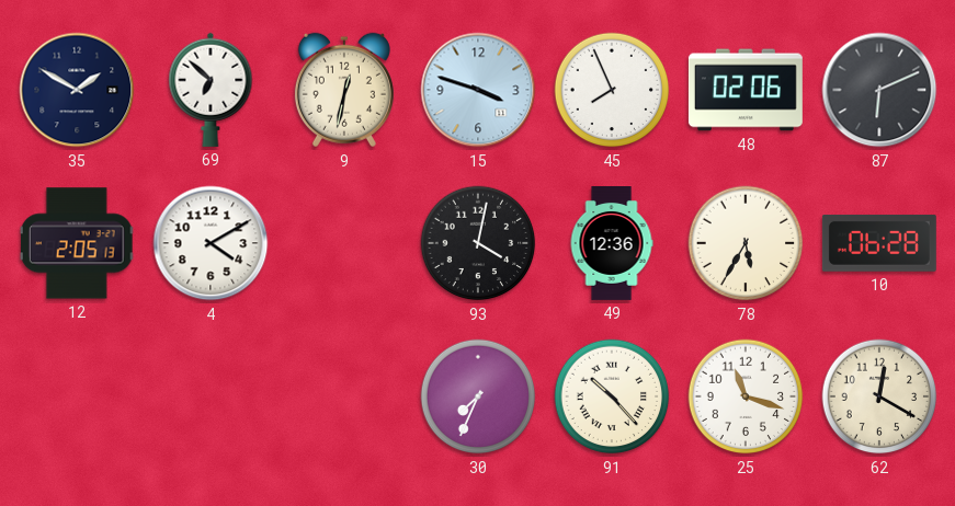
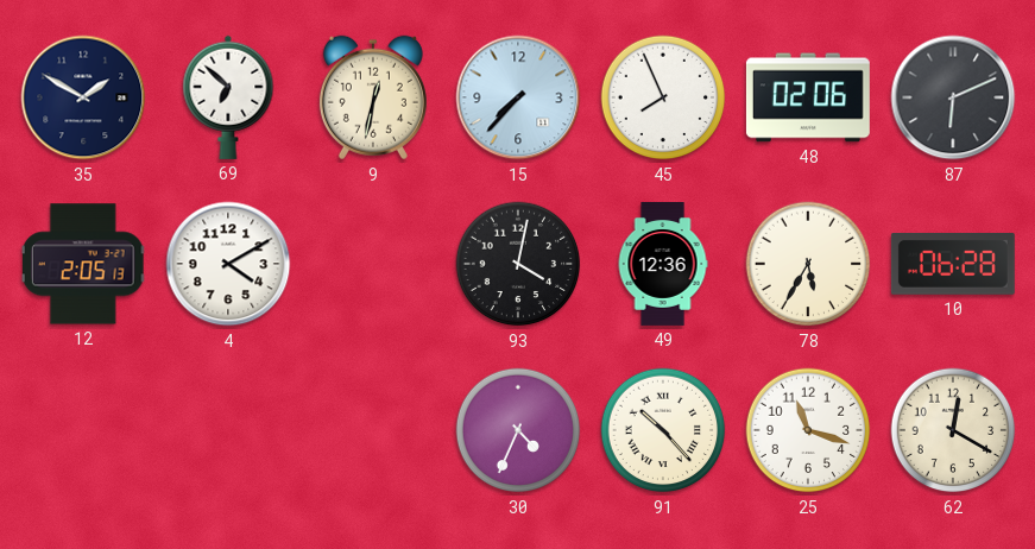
15: 3:48 -> 7:37
30: 7:34 -> 4:34
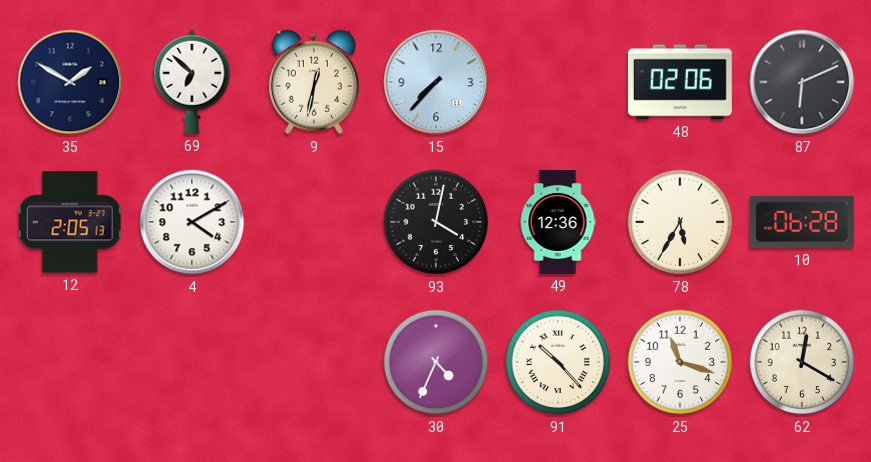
45: 7:56 -> none
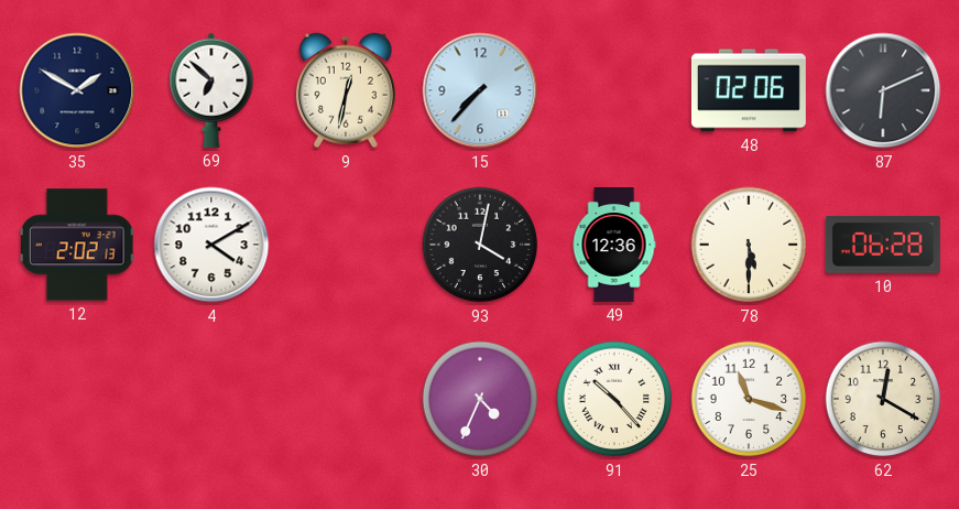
12: 2:05 -> 2:02
78: 5:35 -> 5:30
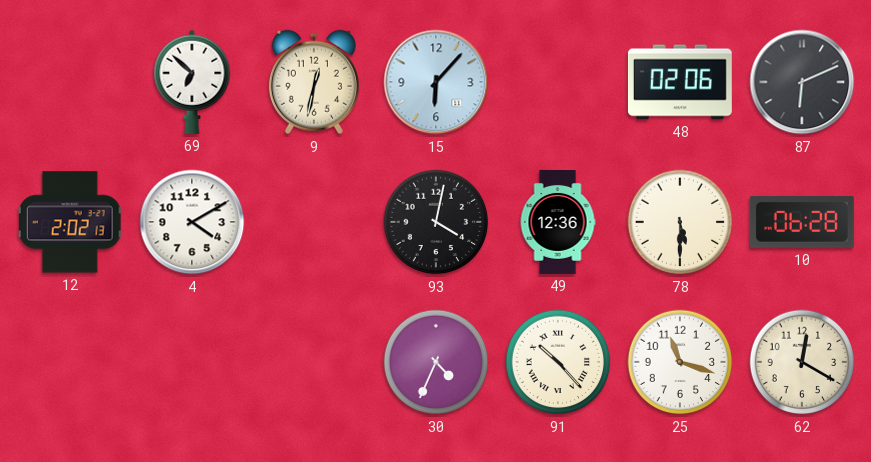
35: 1:50 -> none
15: 7:37 -> 6:07
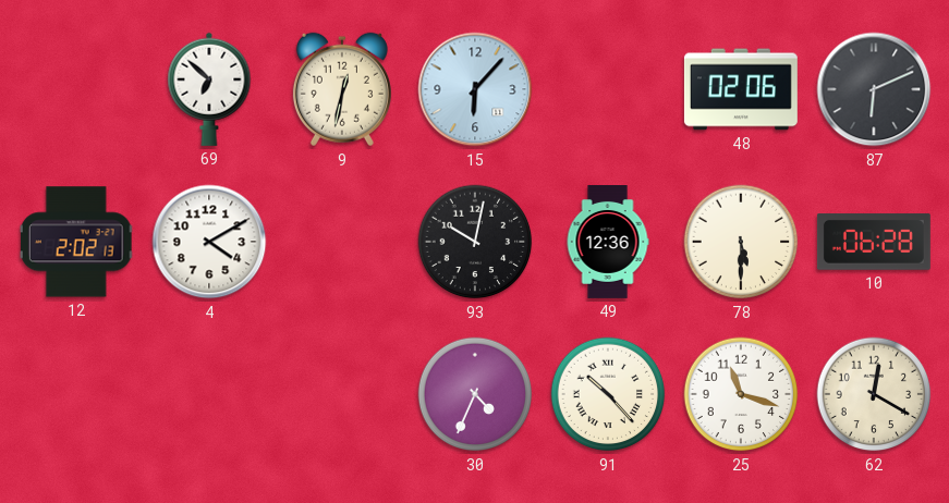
93: 4:02 -> 10:02
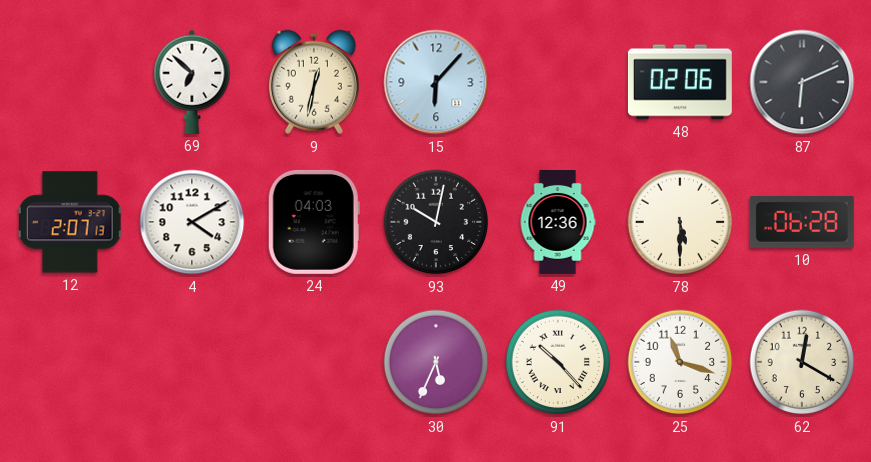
12: 2:02 -> 2:07
24: none -> 04:03
30: 4:34 -> 5:34
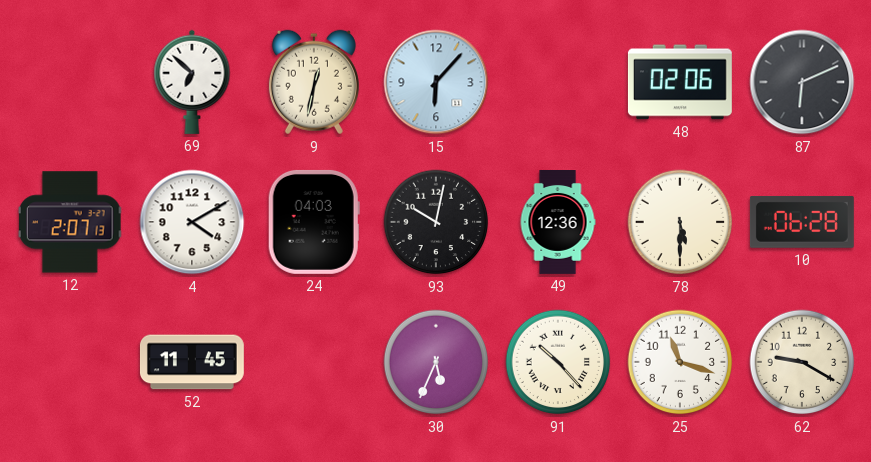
52: none -> 11:45
62: 12:20 -> 9:20
